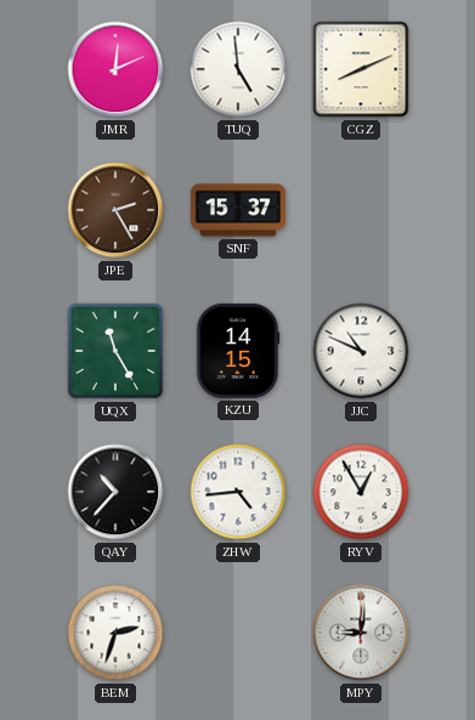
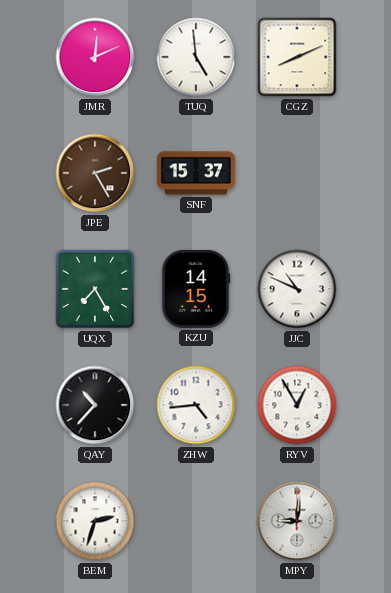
UQX: 11:25 -> 7:25
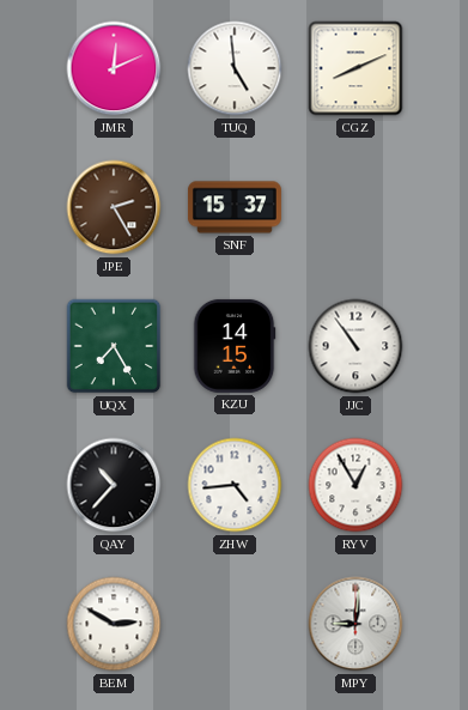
JJC: 10:49 -> 10:54
BEM: 2:33 -> 2:50
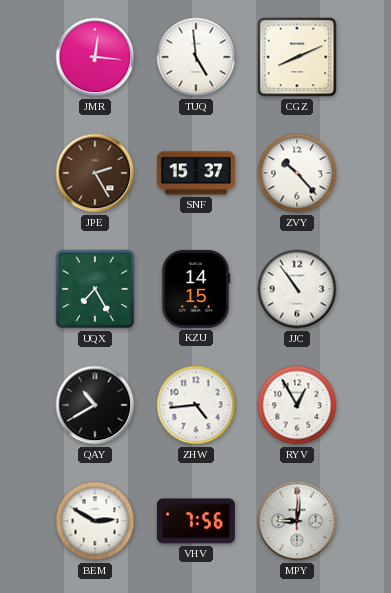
JMR: 12:11 -> 12:16
ZVY: none -> 10:23
QAY: 10:37 -> 10:40
VHV: none -> 7:56
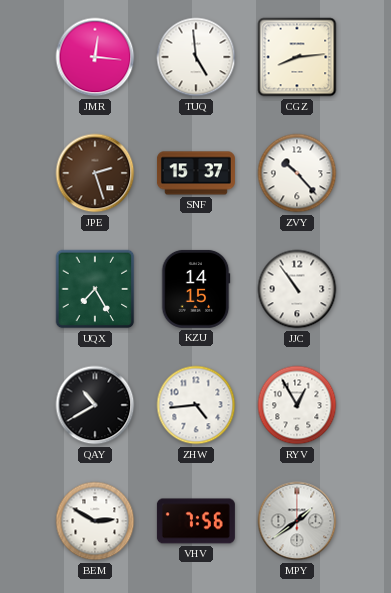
CGZ: 8:11 -> 8:14
JPE: 2:25 -> 2:27
MPY: 9:01 -> 1:39
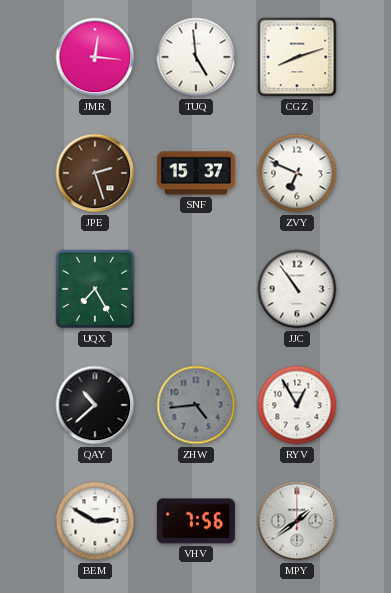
CGZ: 8:14 -> 8:12
ZVY: 10:23 -> 6:49
KZU: 14:15 -> none
QAY: 10:40 -> 10:38
ZHW dial: white -> grey
